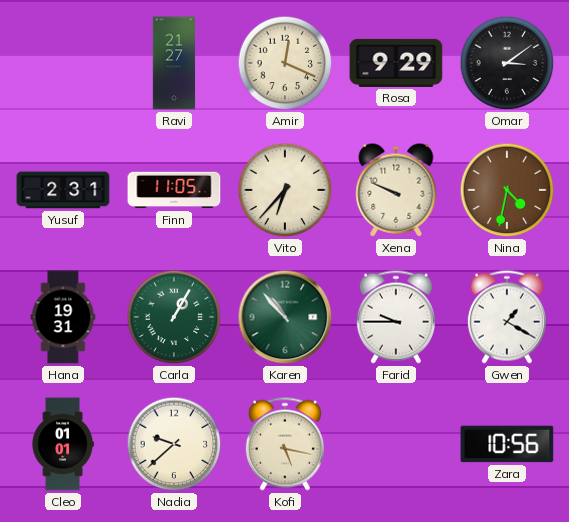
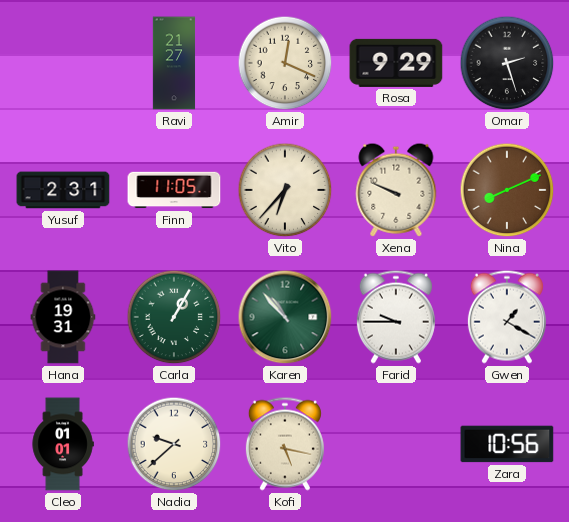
Omar: 3:09 -> 2:27
Nina: 4:32 -> 8:11
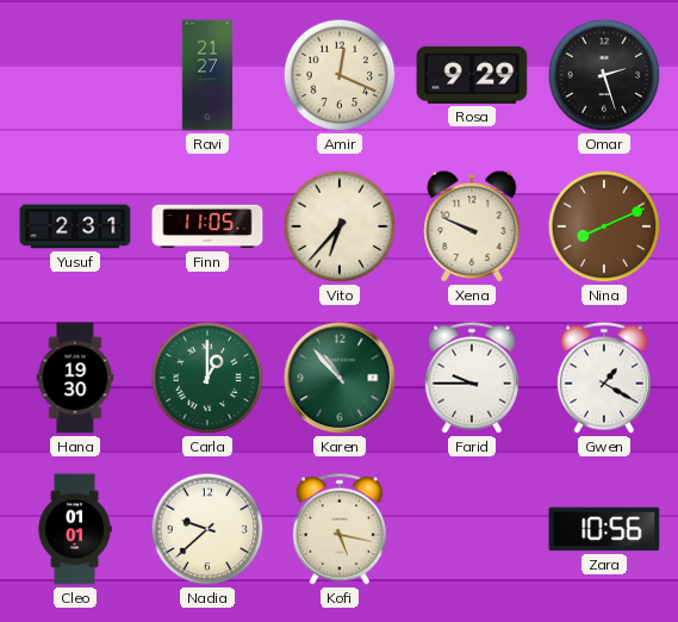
Hana: 19:31 -> 19:30
Carla: 1:05 -> 1:00
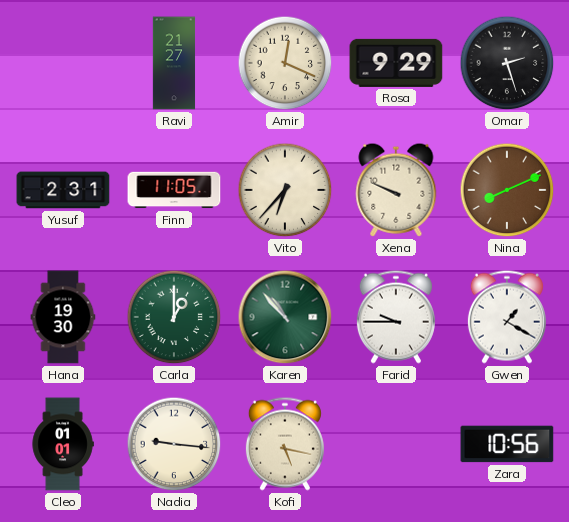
Nadia: 9:38 -> 9:16
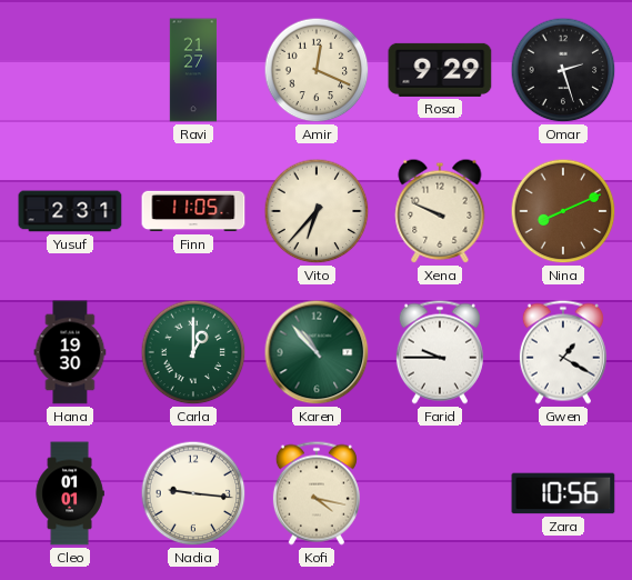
Kofi: 5:17 -> 4:17
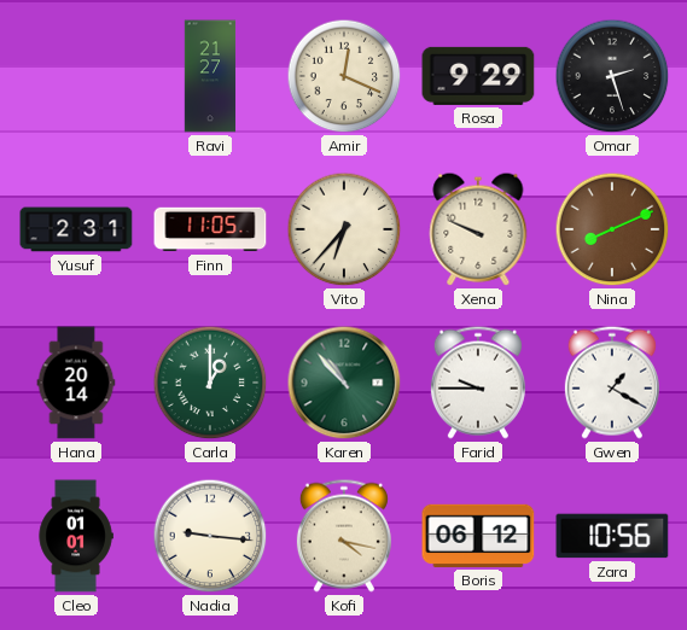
Hana: 19:30 -> 20:14
Boris: none -> 06:12
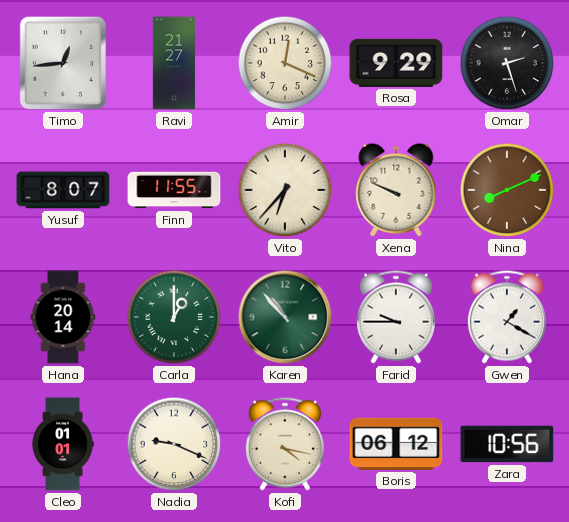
Timo: none -> 12:44
Yusuf: 2:31 -> 8:07
Finn: 11:05 -> 11:55
Nadia: 9:16 -> 9:19
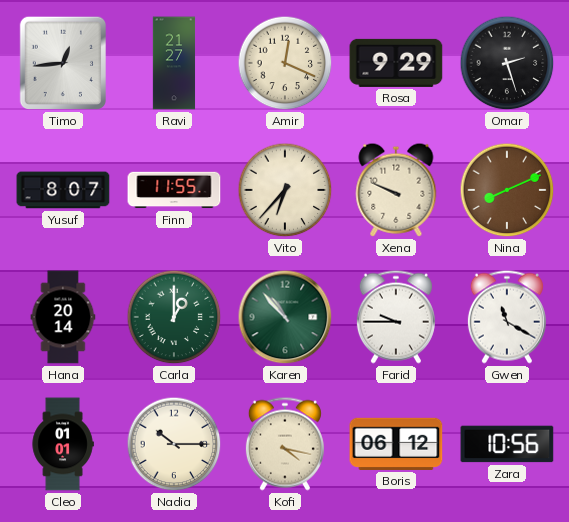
Gwen: 1:20 -> 11:20
Nadia: 9:19 -> 10:15
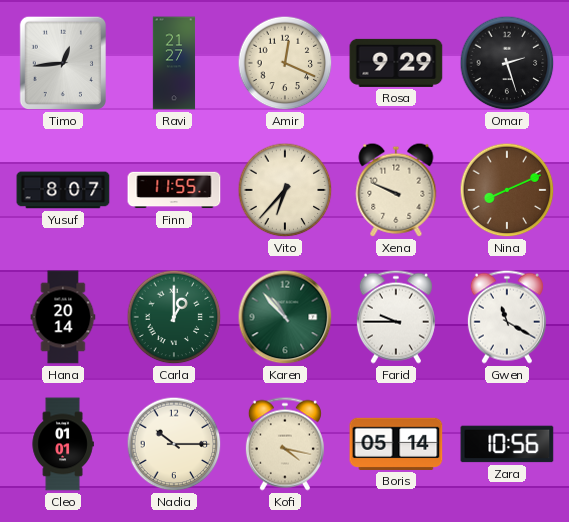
Boris: 06:12 -> 05:14
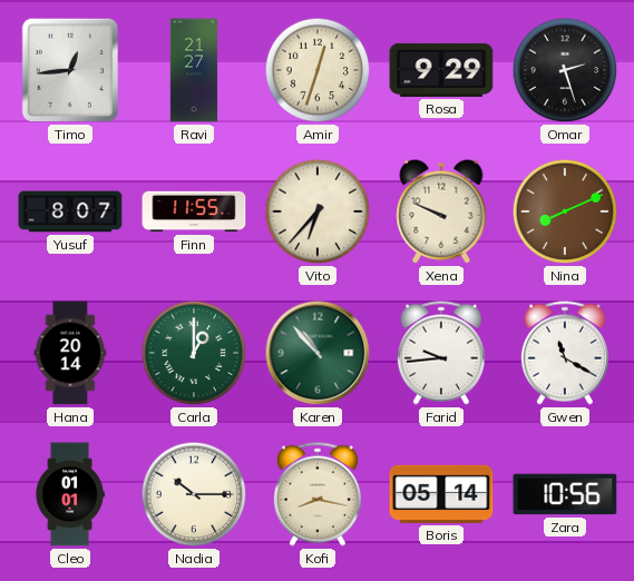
Amir: 12:19 -> 12:33
Farid: 9:45 -> 9:44
Kofi: 4:17 -> 8:17
